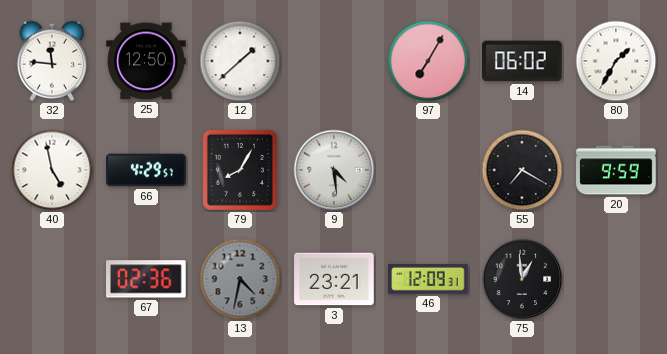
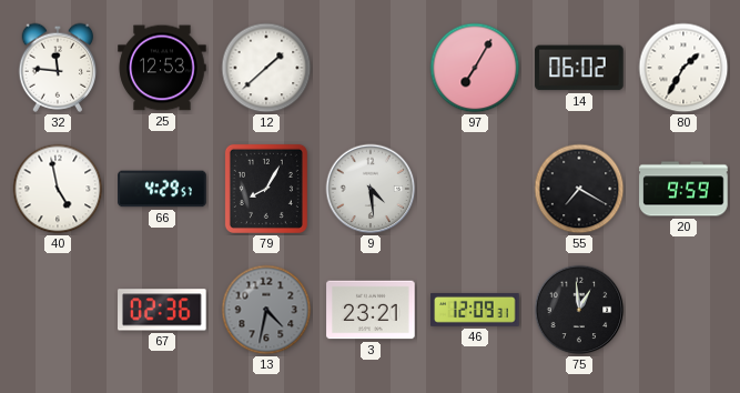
25: 12:50 -> 12:53
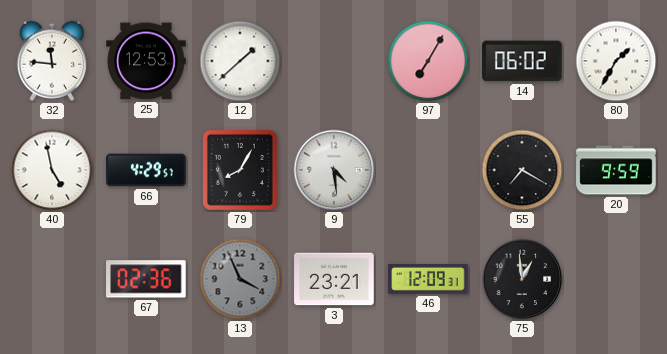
13: 4:32 -> 3:56
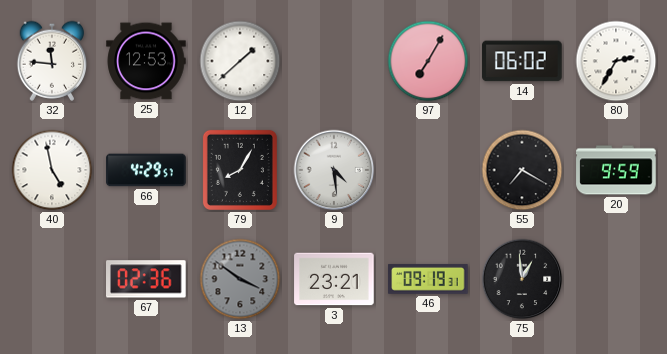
80: 1:35 -> 2:35
13: 3:56 -> 3:51
46: 12:09 -> 09:19
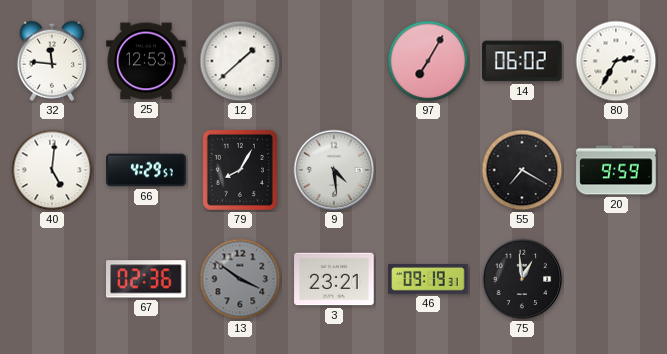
40: 4:58 -> 5:01
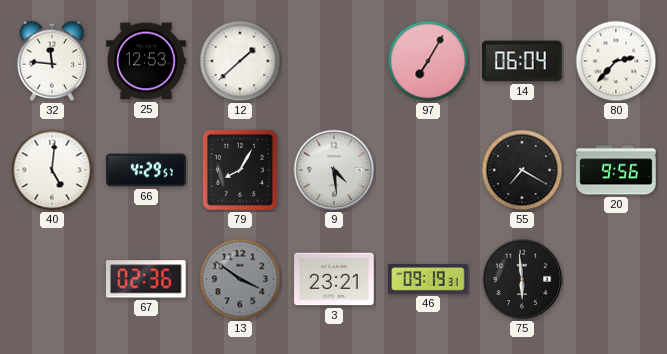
14: 06:02 -> 06:04
80: 2:35 -> 2:37
20: 9:59 -> 9:56
75: 12:59 -> 5:59
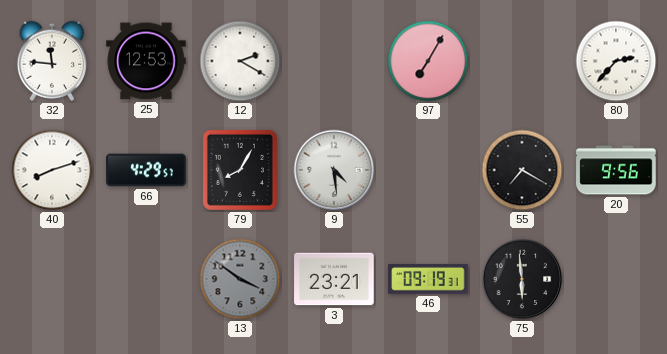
12: 1:38 -> 2:20
14: 06:04 -> none
40: 5:01 -> 8:12
67: 02:36 -> none
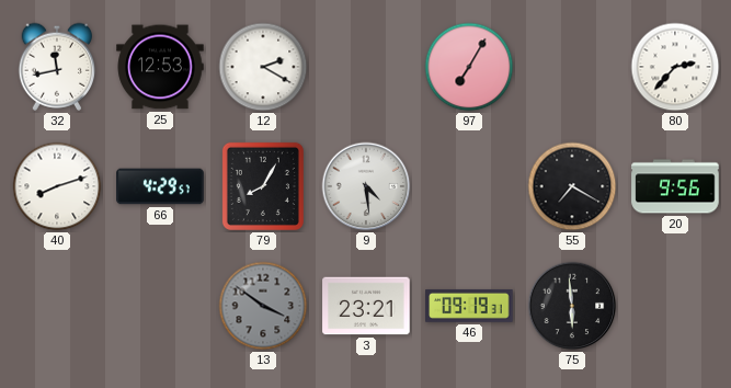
32: 11:46 -> 11:43
